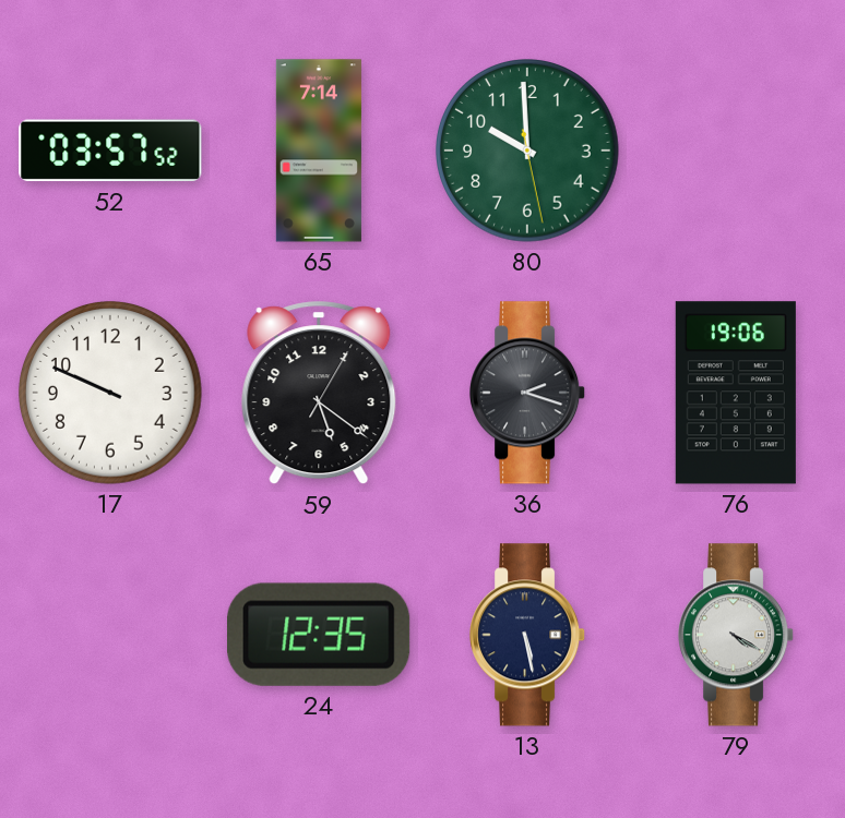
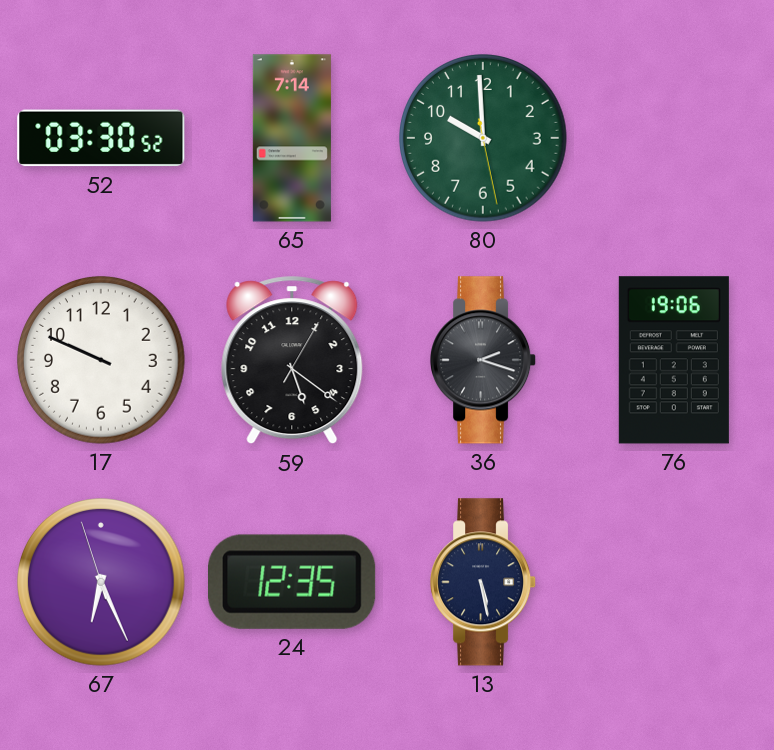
52: 03:57 -> 03:30
67: none -> 6:25
79: 4:20 -> none
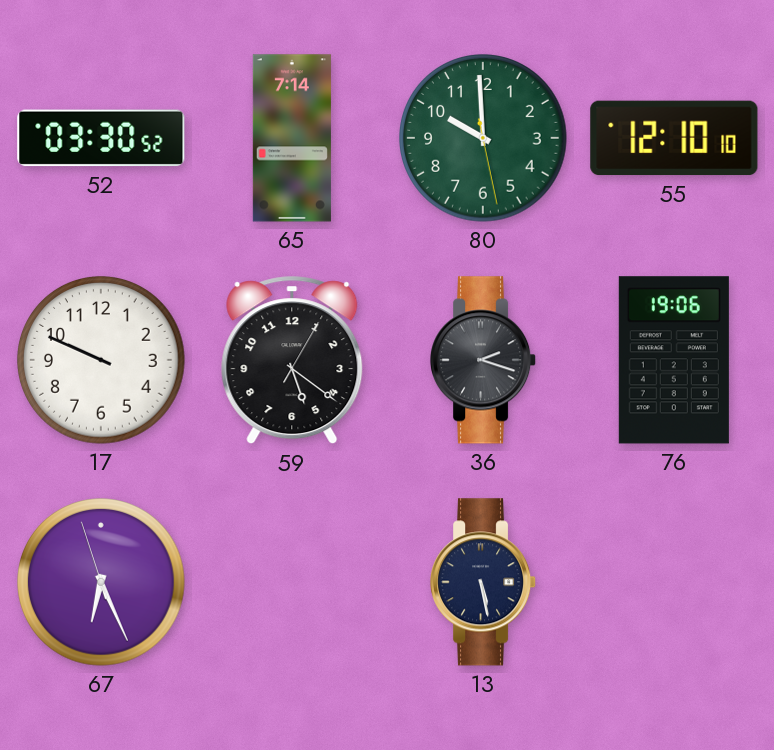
55: none -> 12:10
24: 12:35 -> none
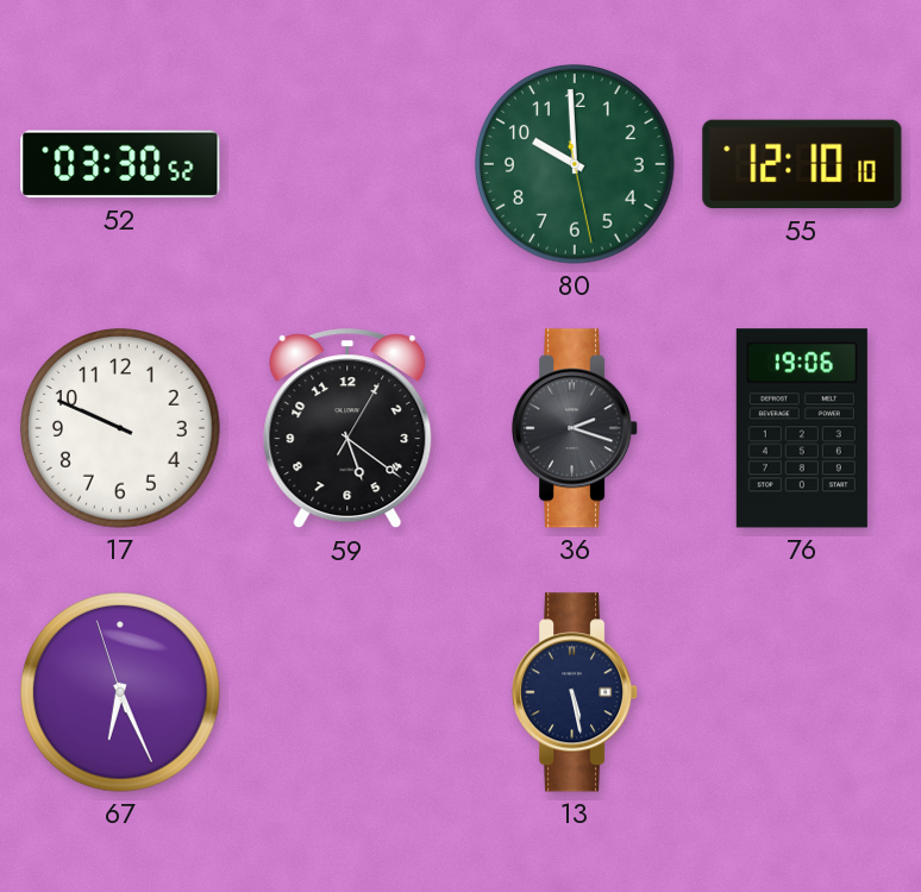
65: 7:14 -> none
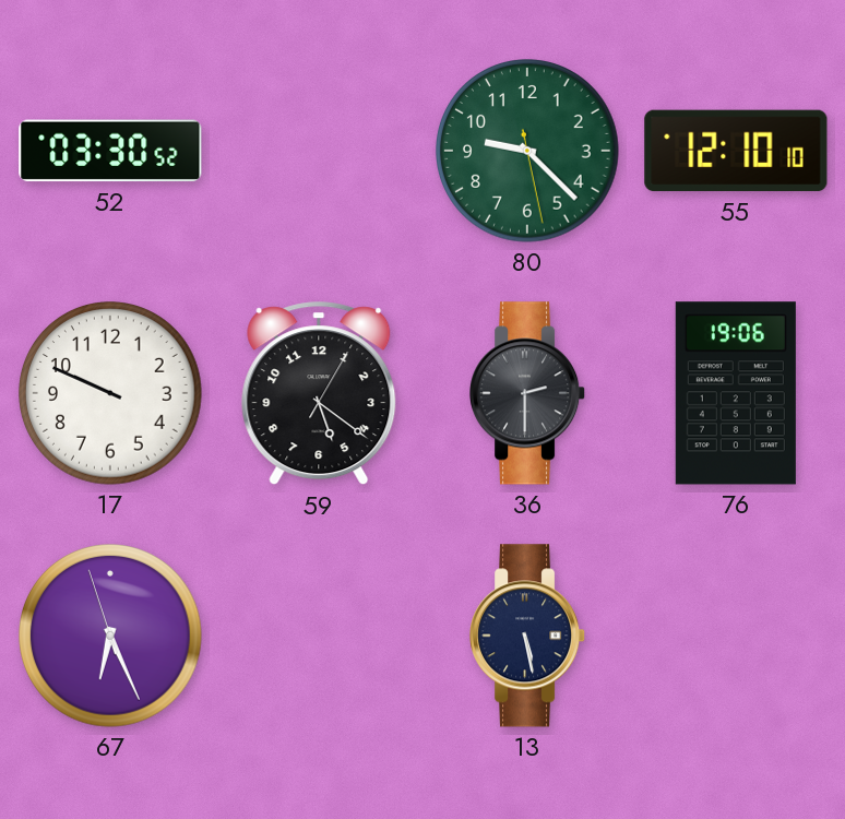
80: 9:59 -> 9:22
36: 2:18 -> 2:30
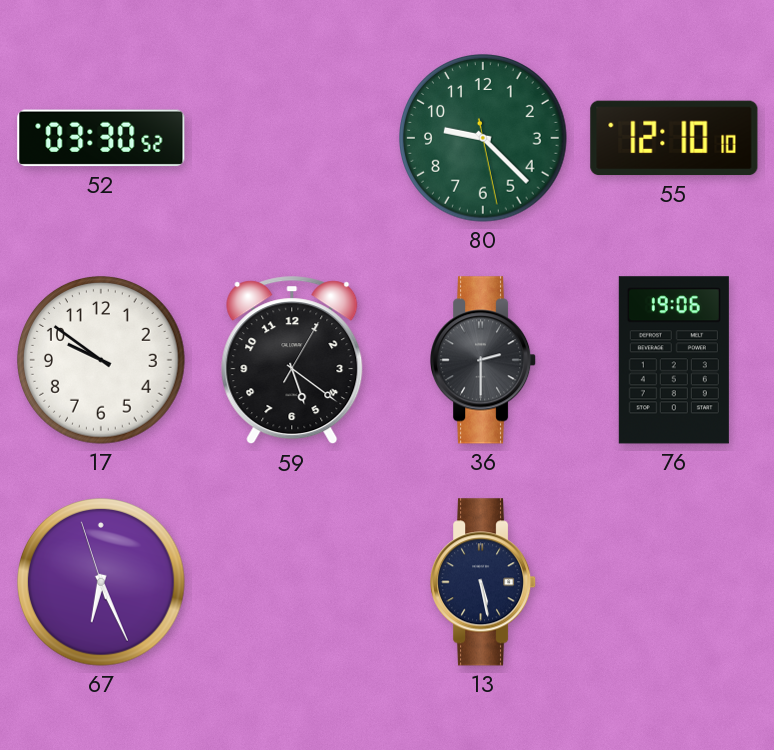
17: 9:49 -> 9:51
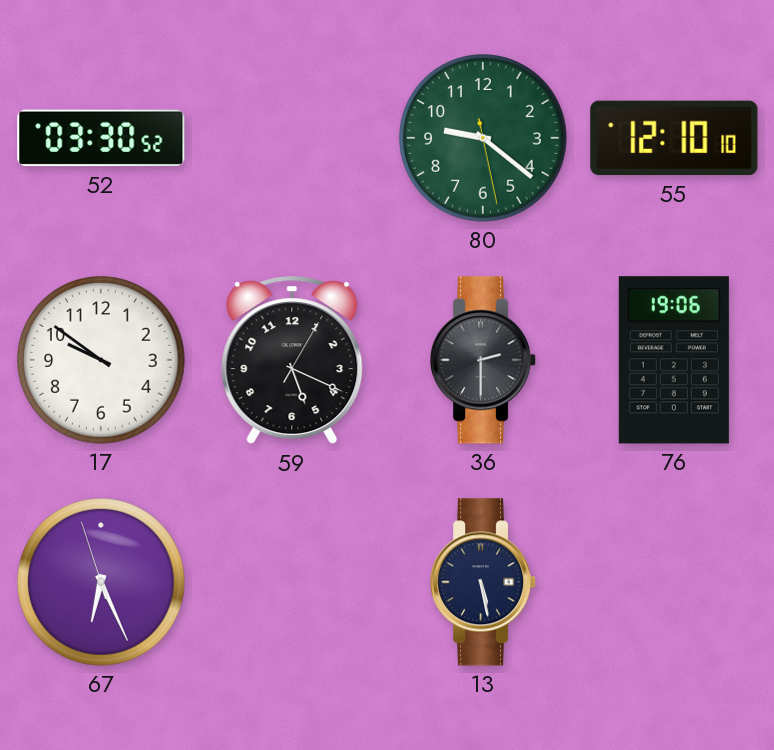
80: 9:22 -> 9:21
59: 5:21 -> 5:19
